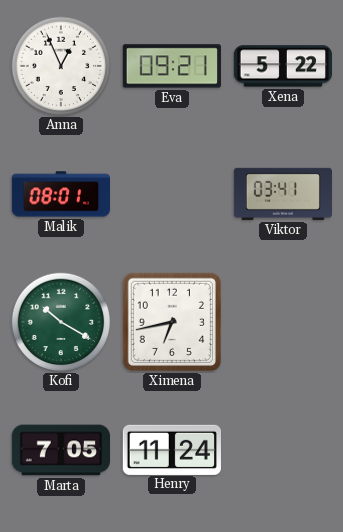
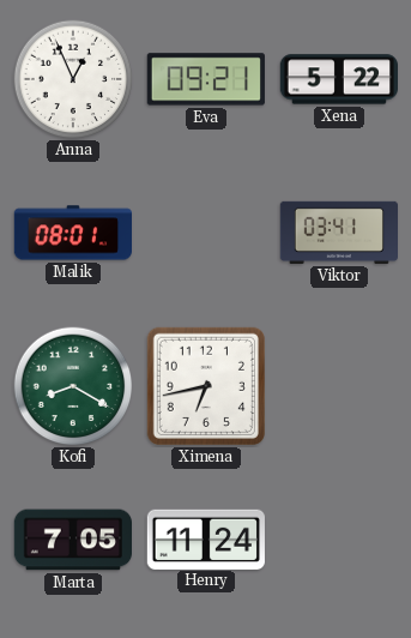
Kofi: 10:20 -> 8:20
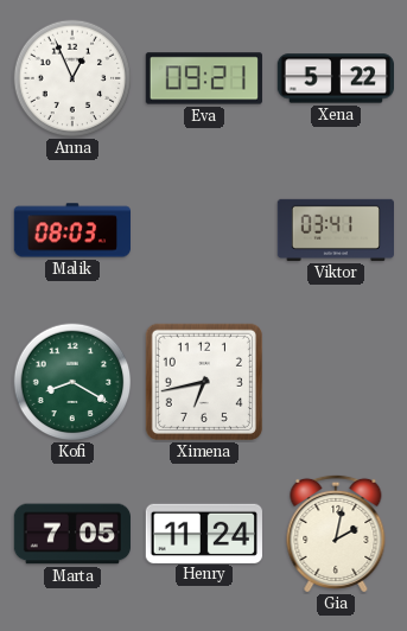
Malik: 08:01 -> 08:03
Gia: none -> 2:02
